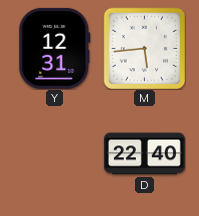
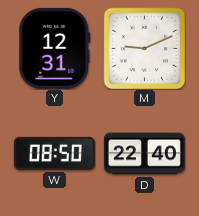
M: 5:44 -> 9:11
W: none -> 08:50
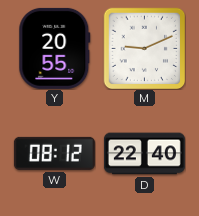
Y: 12:31 -> 20:55
W: 08:50 -> 08:12
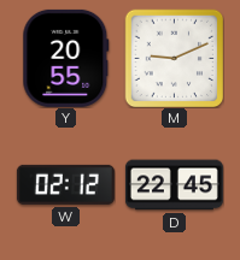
W: 08:12 -> 02:12
D: 22:40 -> 22:45
